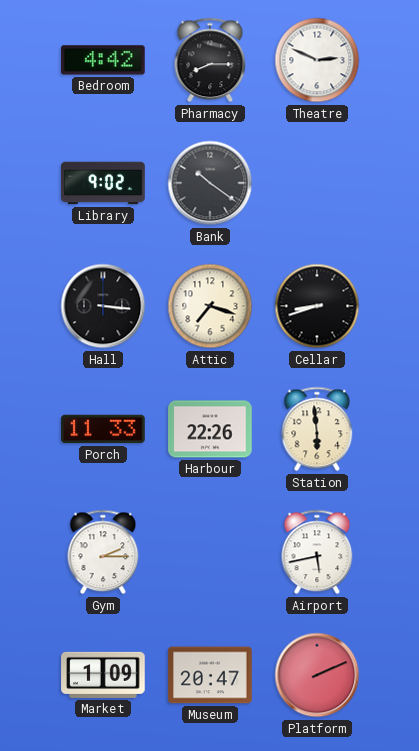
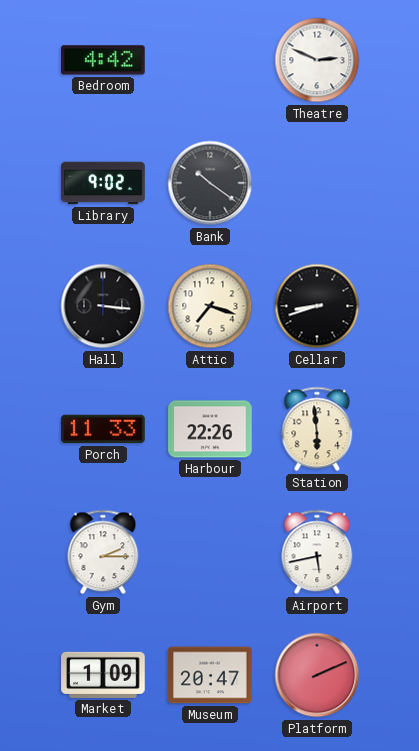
Pharmacy: 8:15 -> none
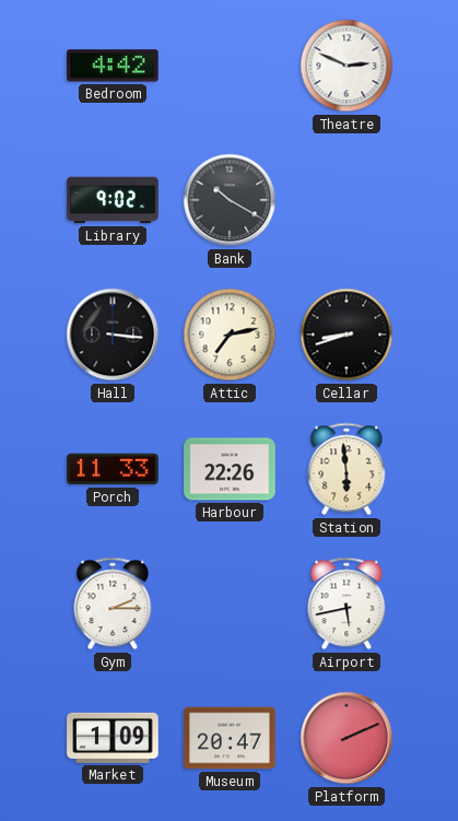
Bank: 10:21 -> 10:20
Attic: 7:18 -> 7:13
